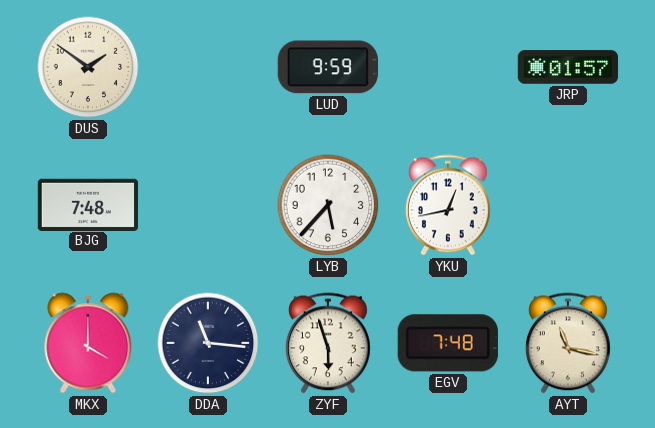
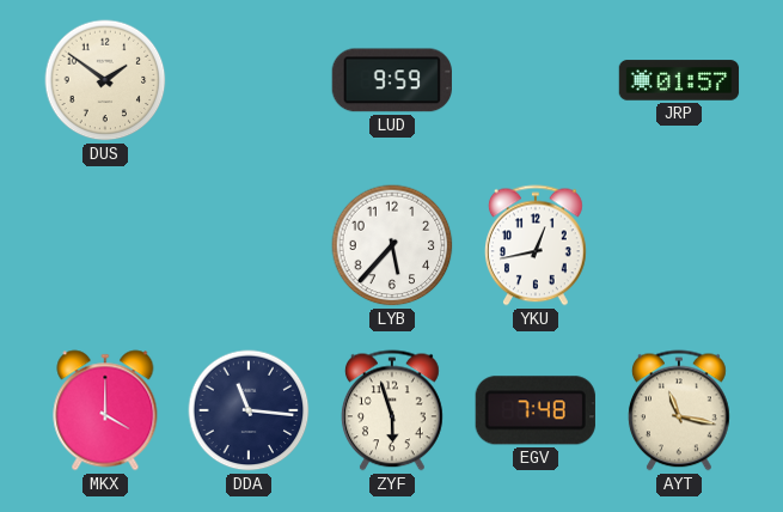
BJG: 7:48 -> none
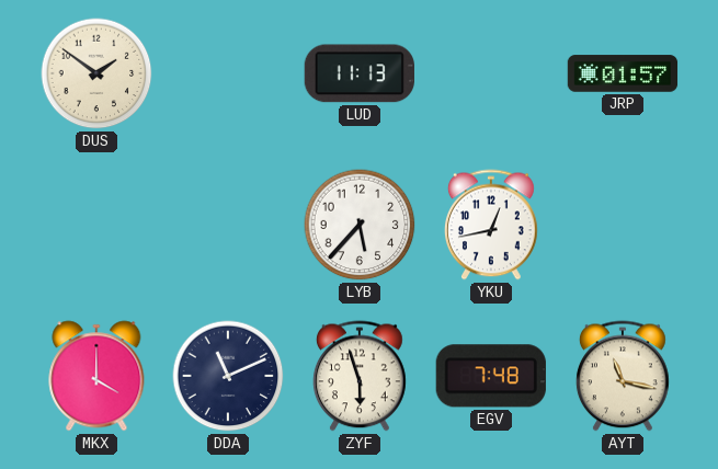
LUD: 9:59 -> 11:13
DDA: 11:16 -> 11:11
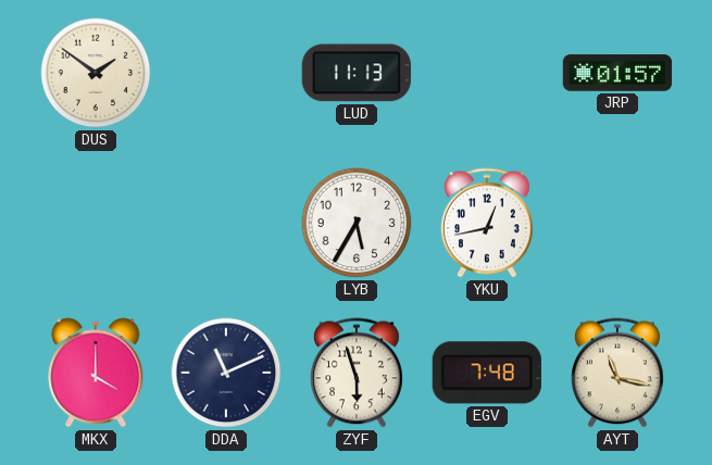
LYB: 5:37 -> 5:35
